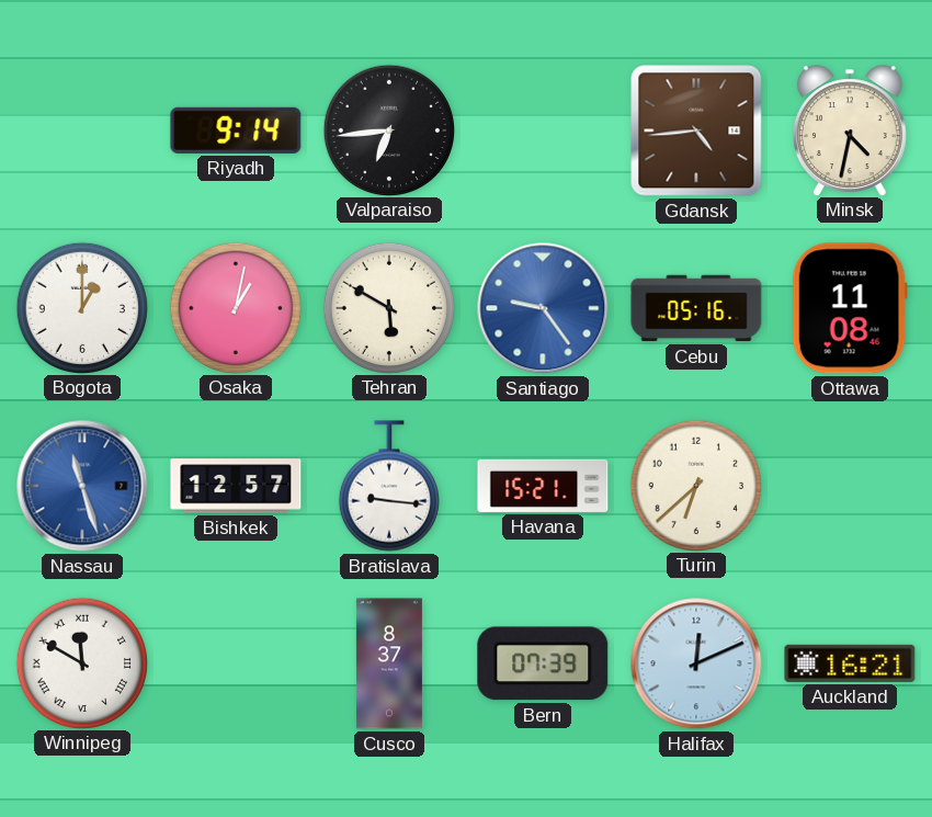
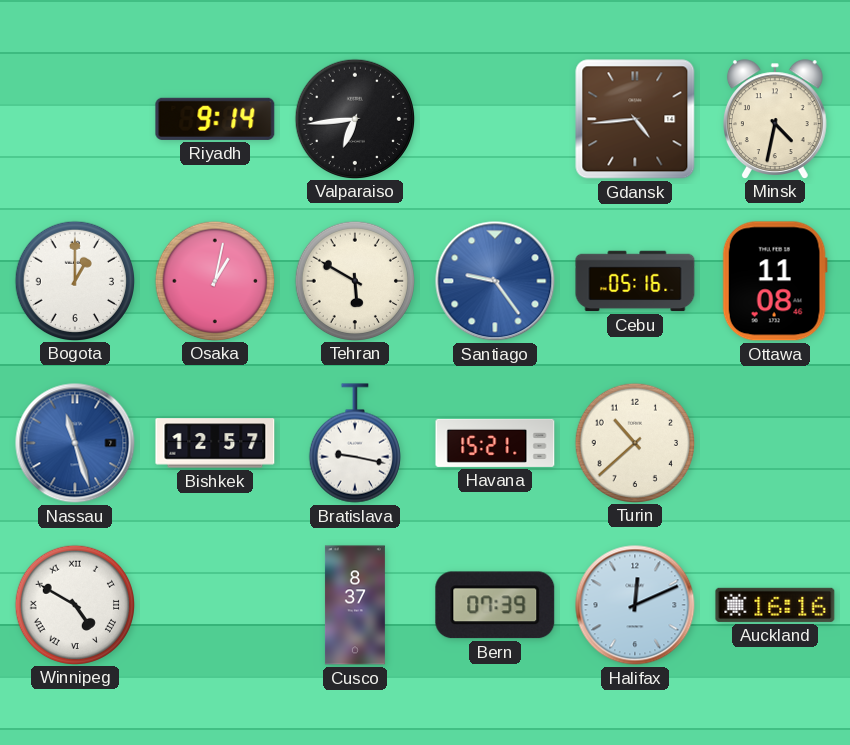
Bratislava: 9:16 -> 9:17
Turin: 6:38 -> 10:38
Winnipeg: 11:50 -> 4:50
Auckland: 16:21 -> 16:16
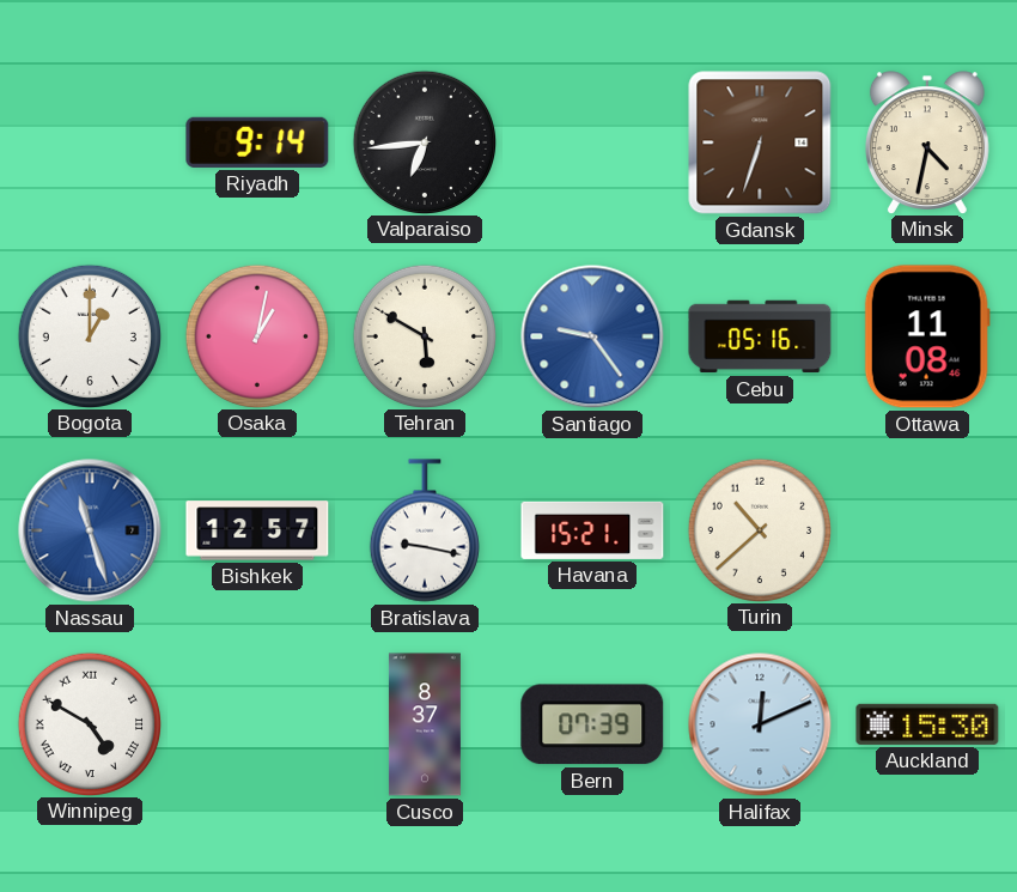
Gdansk: 4:44 -> 6:33
Auckland: 16:16 -> 15:30
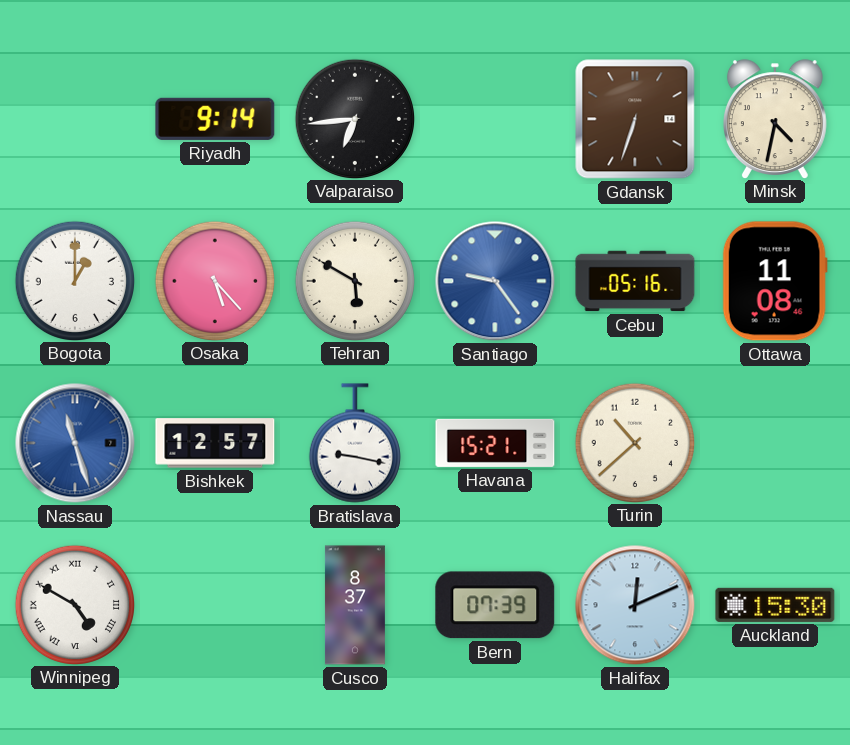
Osaka: 1:02 -> 5:23
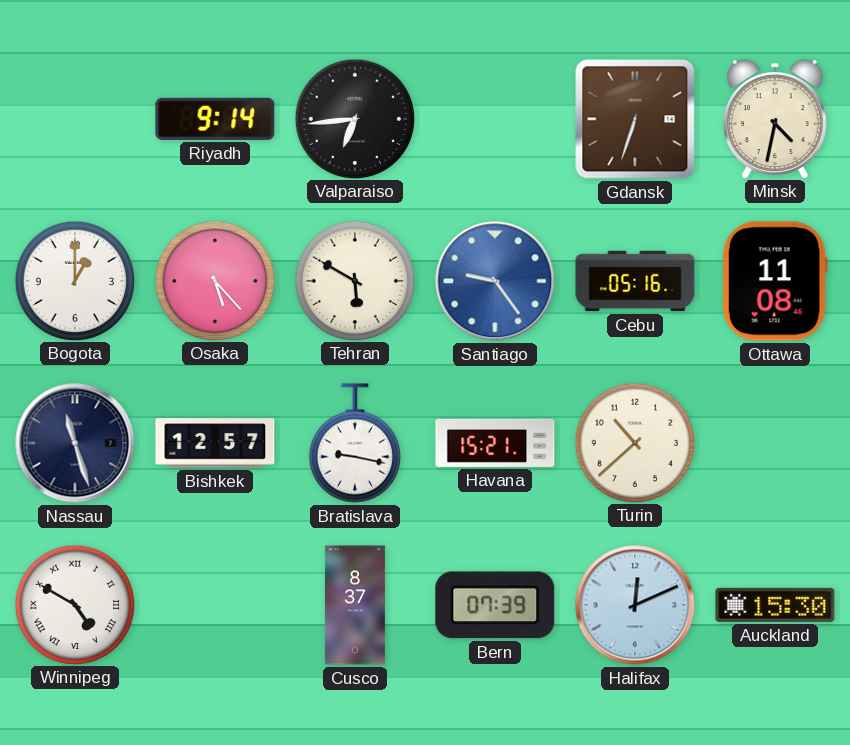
Nassau dial: blue -> navy
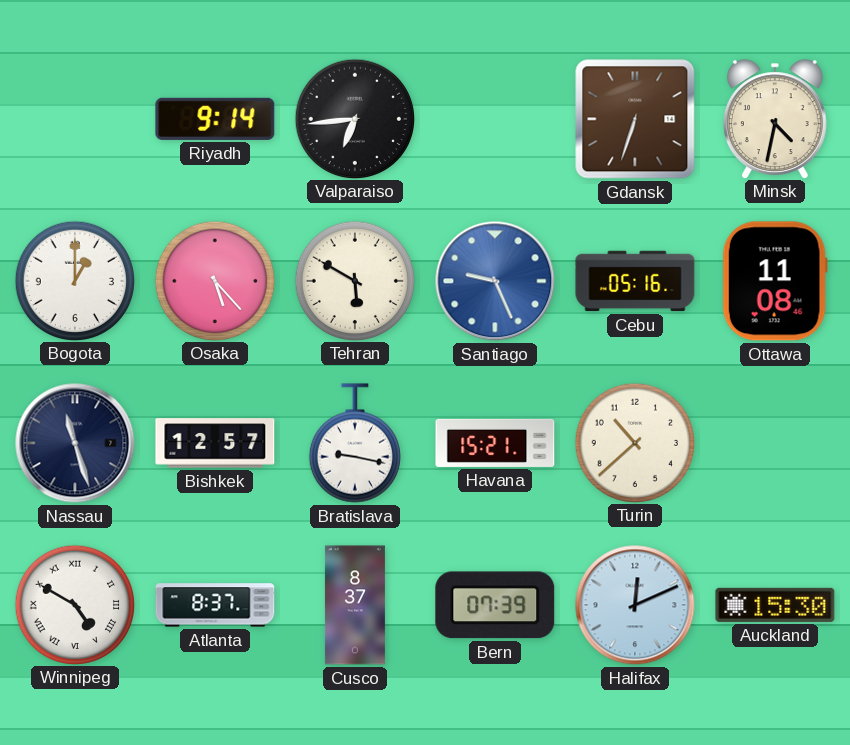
Santiago: 9:24 -> 9:26
Atlanta: none -> 8:37
